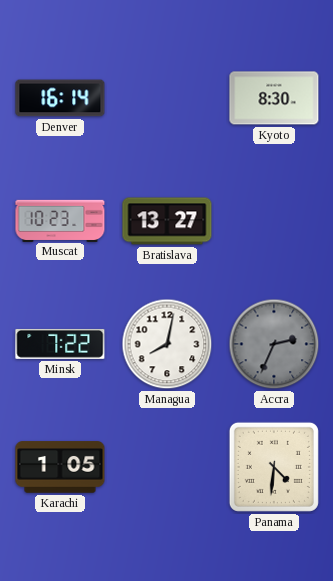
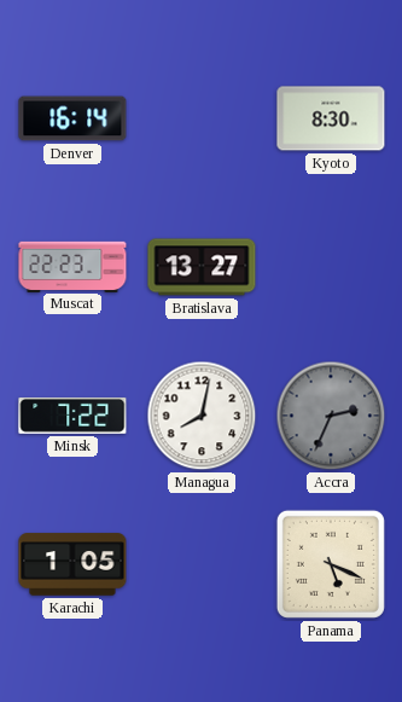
Muscat: 10:23 -> 22:23
Panama: 4:31 -> 5:19
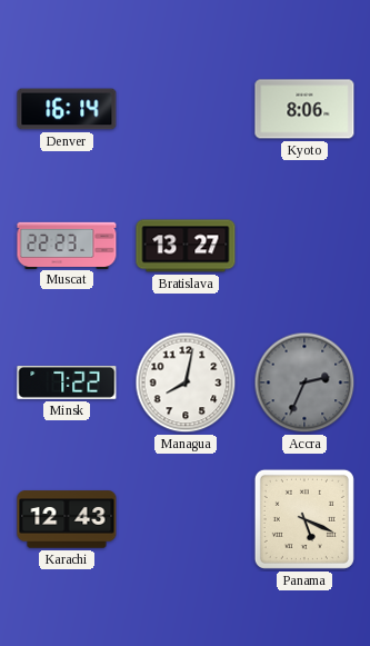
Kyoto: 8:30 -> 8:06
Karachi: 1:05 -> 12:43
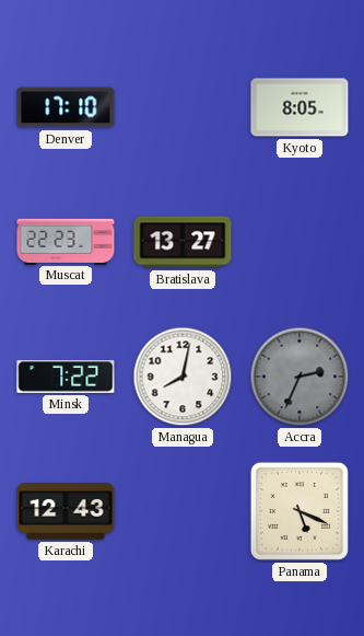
Denver: 16:14 -> 17:10
Kyoto: 8:06 -> 8:05
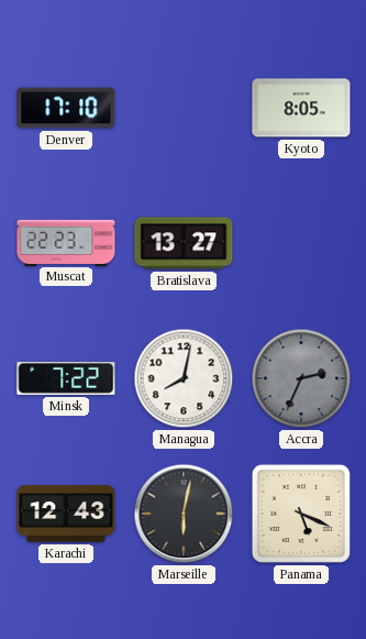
Marseille: none -> 6:02
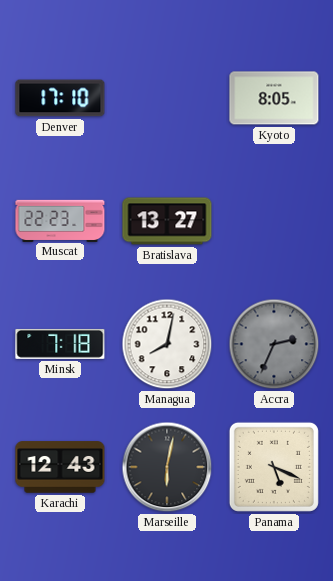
Minsk: 7:22 -> 7:18
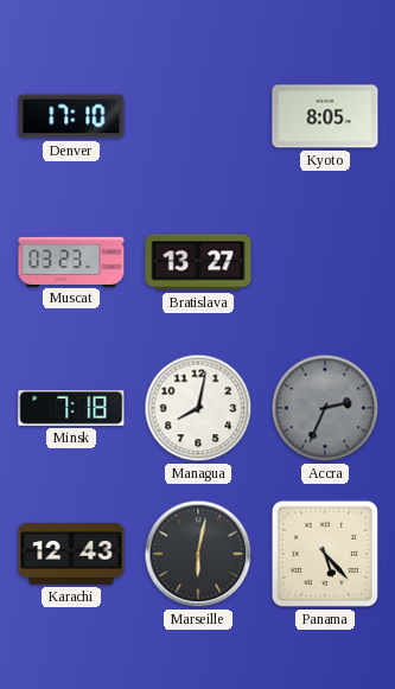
Muscat: 22:23 -> 03:23
Panama: 5:19 -> 5:23
